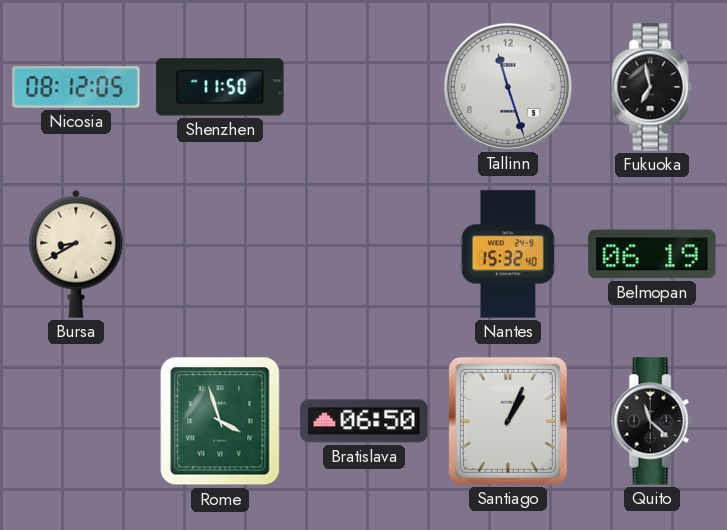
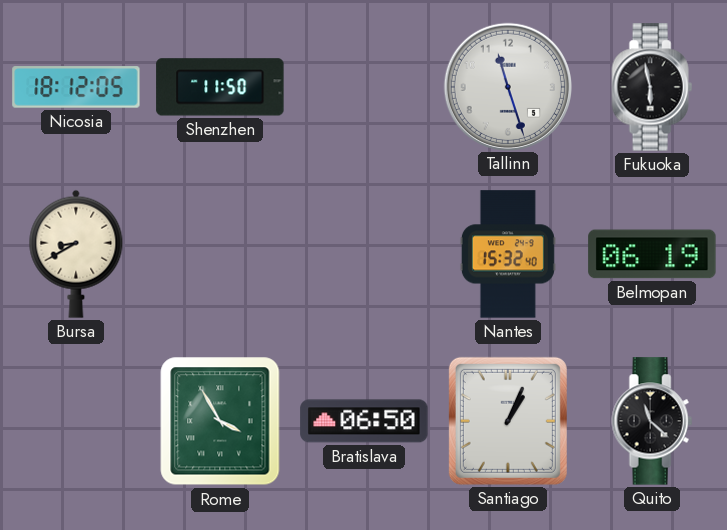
Nicosia: 08:12 -> 18:12
Fukuoka: 6:58 -> 5:58
Rome: 3:57 -> 3:55
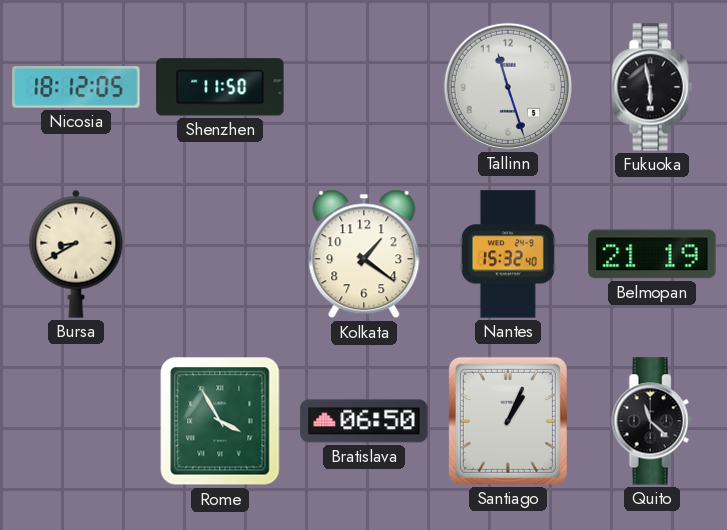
Kolkata: none -> 1:21
Belmopan: 06:19 -> 21:19
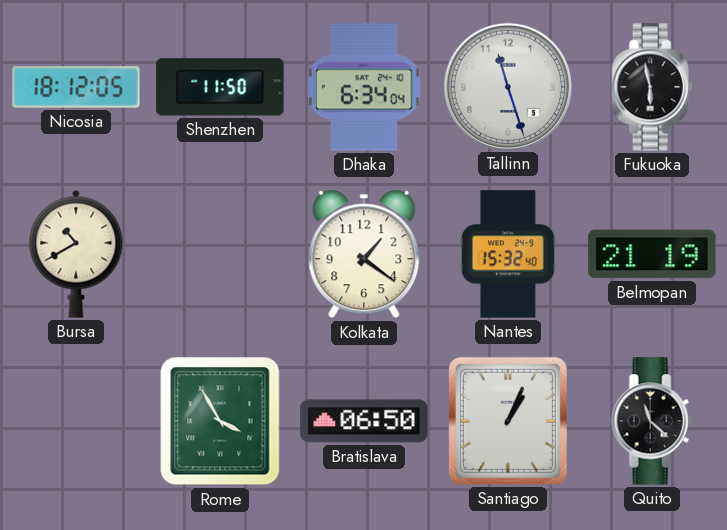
Dhaka: none -> 6:34
Bursa: 8:40 -> 10:40
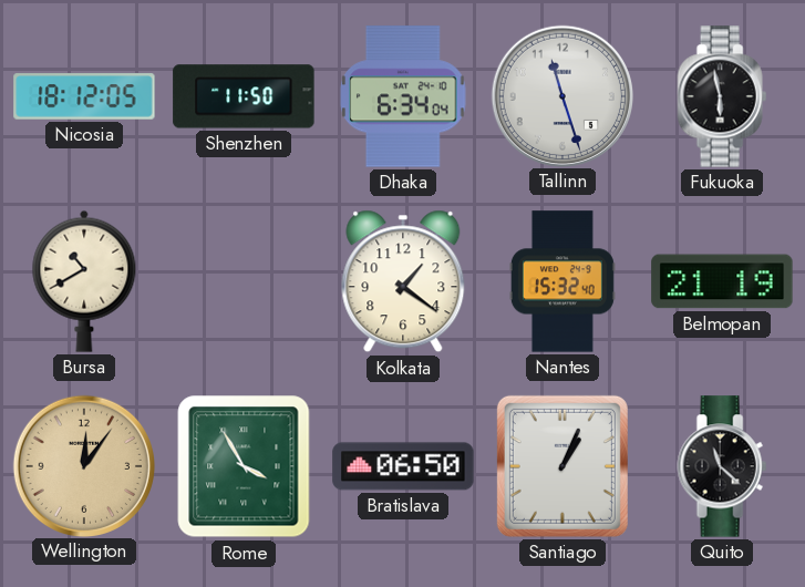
Wellington: none -> 12:06
